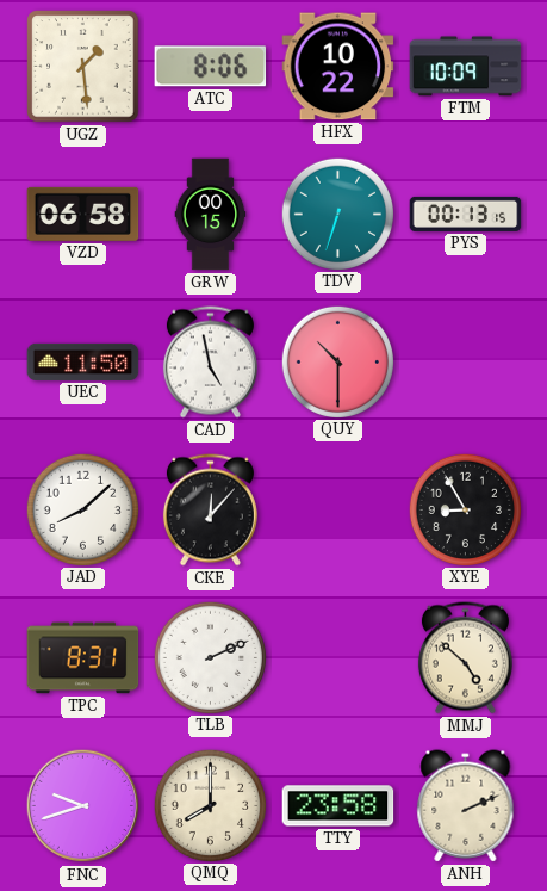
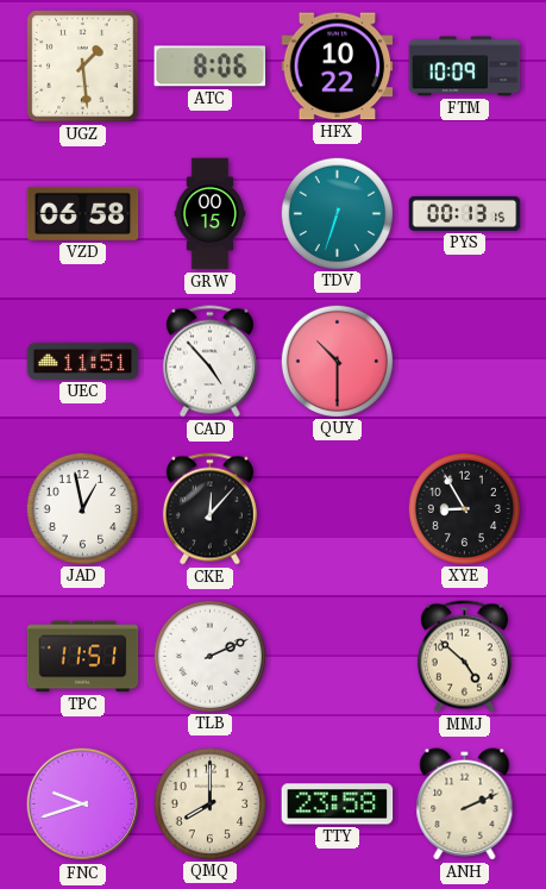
UEC: 11:50 -> 11:51
CAD: 4:58 -> 4:53
JAD: 8:08 -> 12:58
TPC: 8:31 -> 11:51
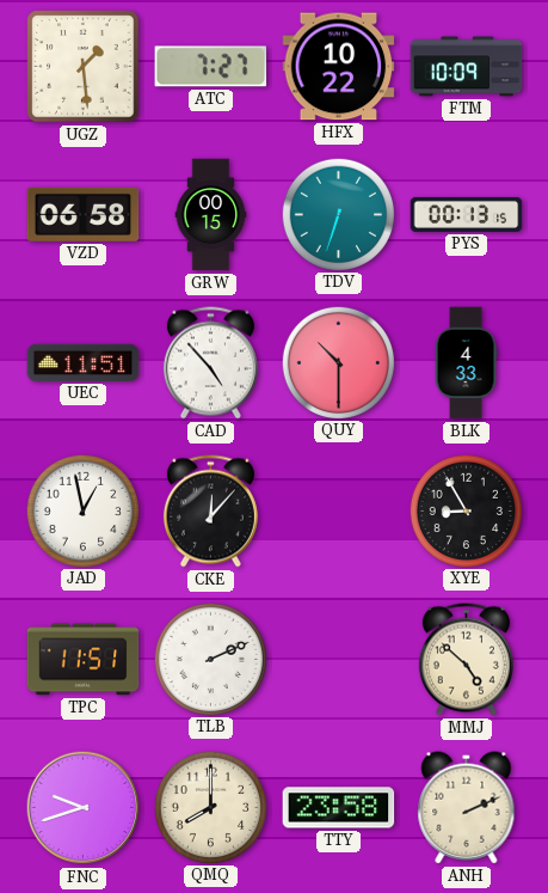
ATC: 8:06 -> 7:27
BLK: none -> 4:33
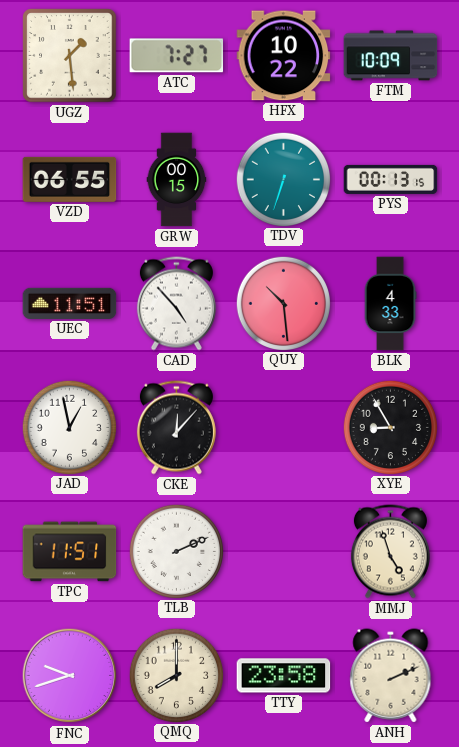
VZD: 06:58 -> 06:55
QUY: 10:30 -> 10:29
MMJ: 4:52 -> 4:57
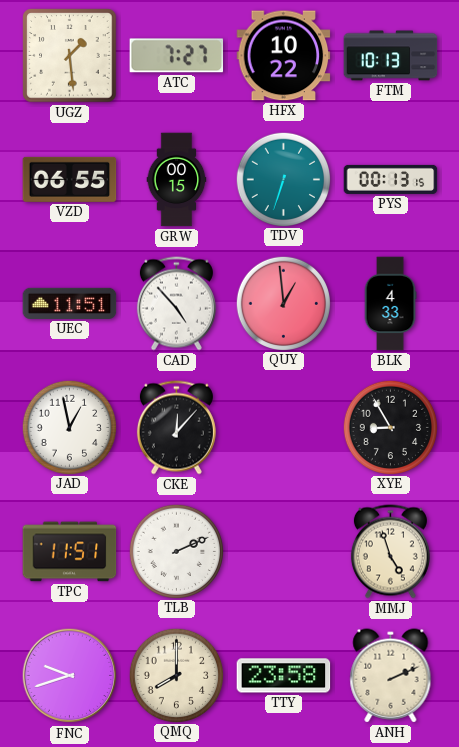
FTM: 10:09 -> 10:13
QUY: 10:29 -> 12:59
